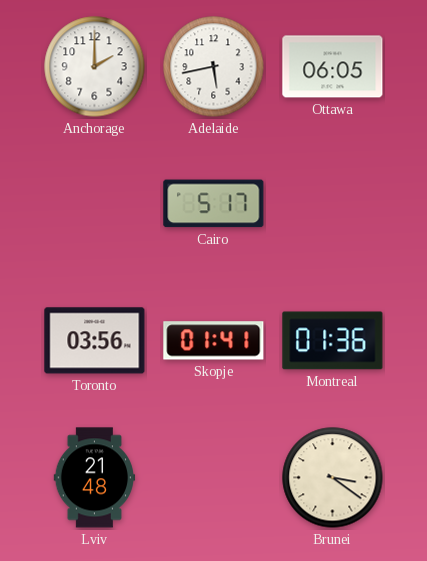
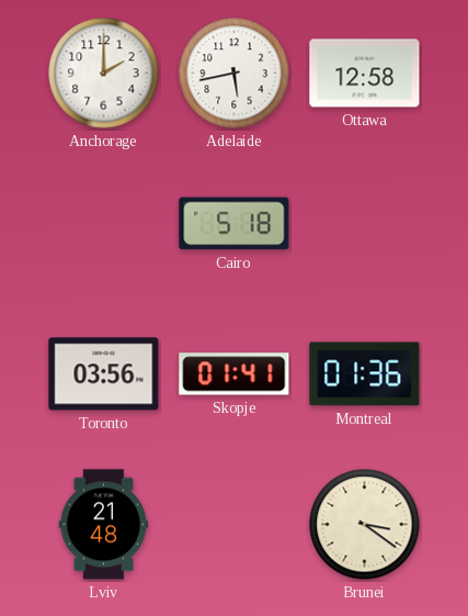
Ottawa: 06:05 -> 12:58
Cairo: 5:17 -> 5:18
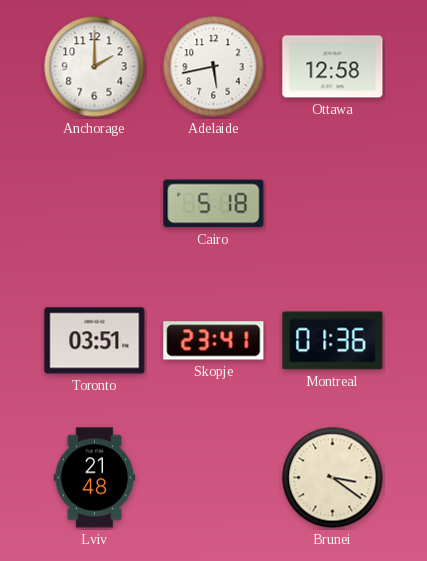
Toronto: 03:56 -> 03:51
Skopje: 01:41 -> 23:41
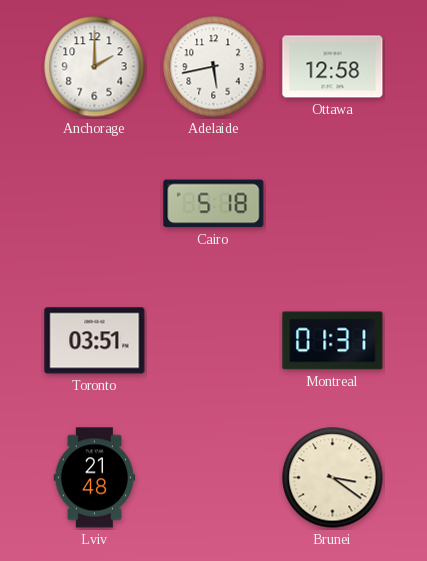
Skopje: 23:41 -> none
Montreal: 01:36 -> 01:31
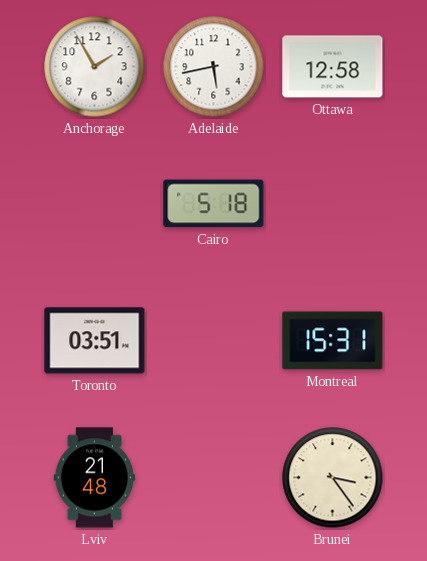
Anchorage: 2:00 -> 1:55
Montreal: 01:31 -> 15:31
Brunei: 3:21 -> 3:24
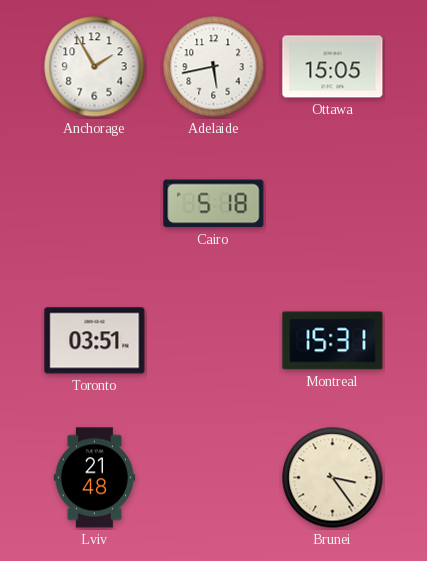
Ottawa: 12:58 -> 15:05
